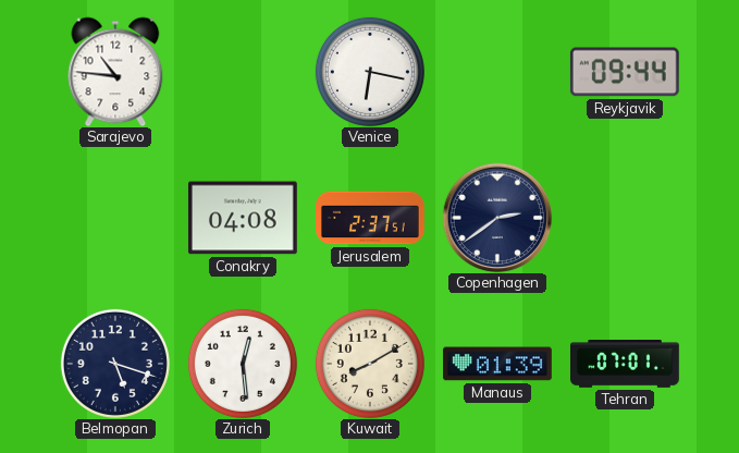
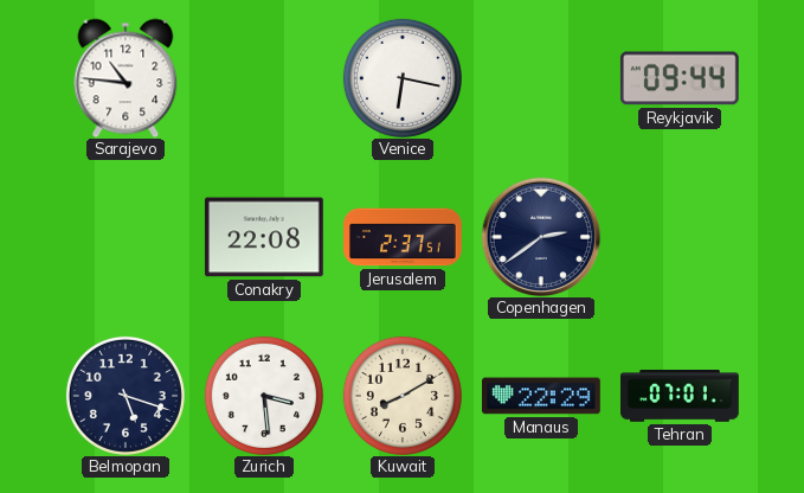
Conakry: 04:08 -> 22:08
Zurich: 12:29 -> 3:29
Manaus: 01:39 -> 22:29
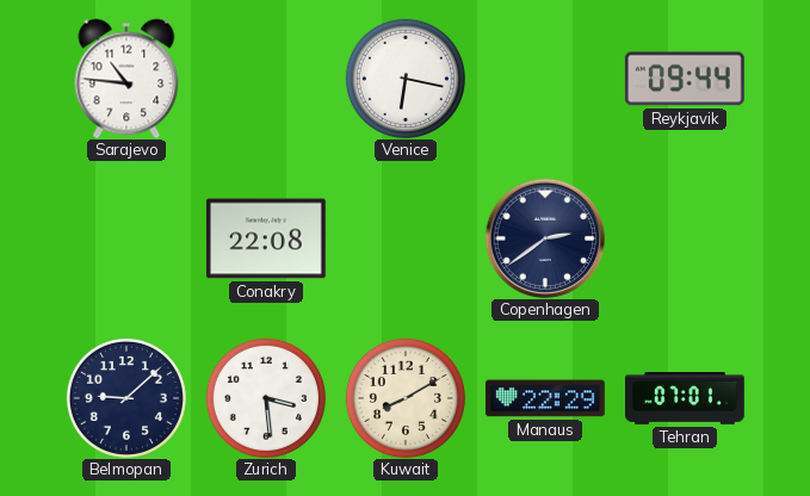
Jerusalem: 2:37 -> none
Belmopan: 5:18 -> 9:08
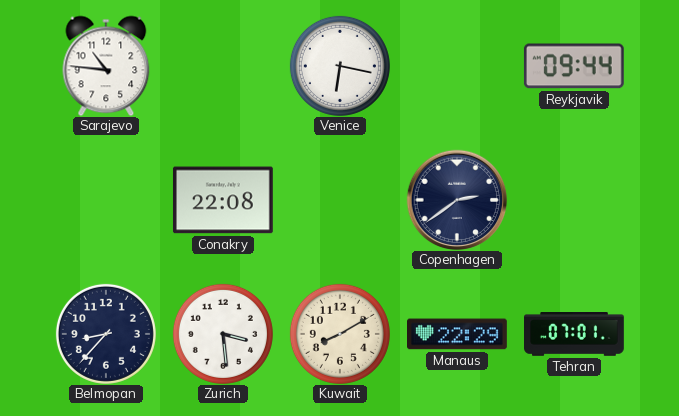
Belmopan: 9:08 -> 8:37
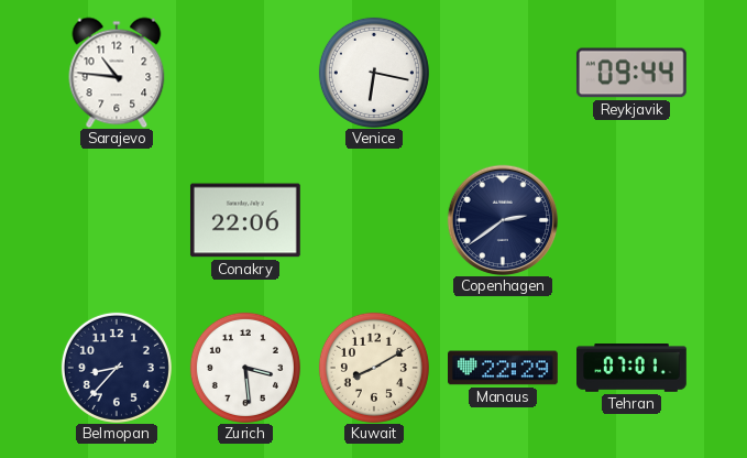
Conakry: 22:08 -> 22:06
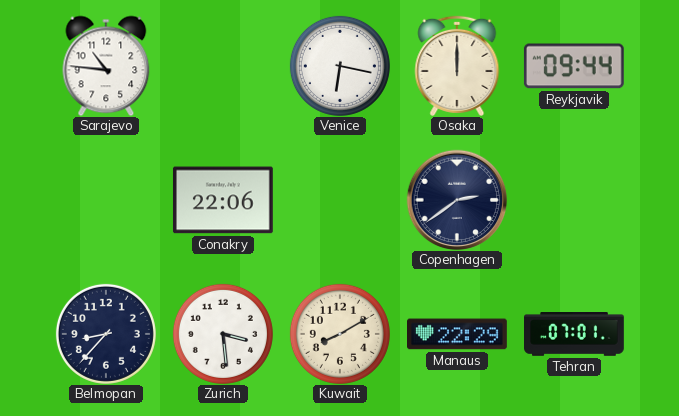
Osaka: none -> 12:00
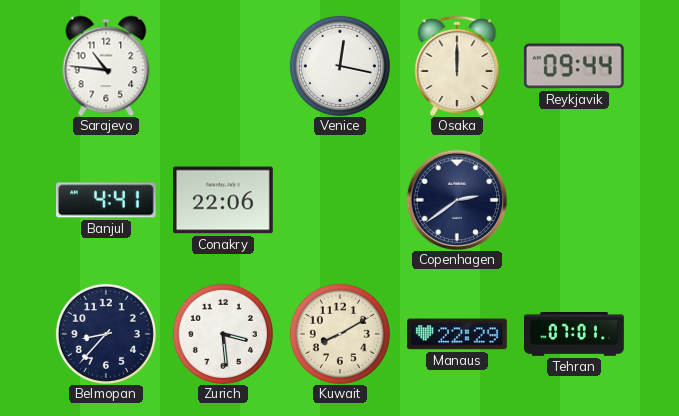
Venice: 6:17 -> 12:17
Banjul: none -> 4:41
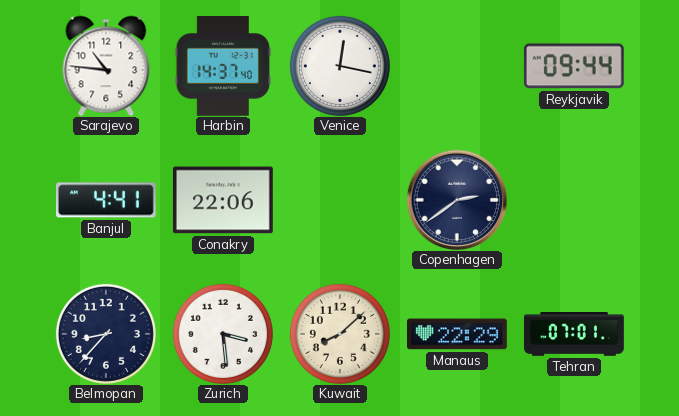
Harbin: none -> 14:37
Osaka: 12:00 -> none
Kuwait: 8:10 -> 8:08
